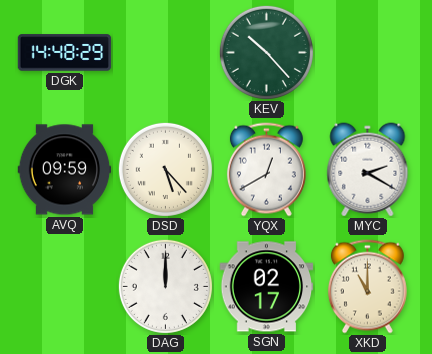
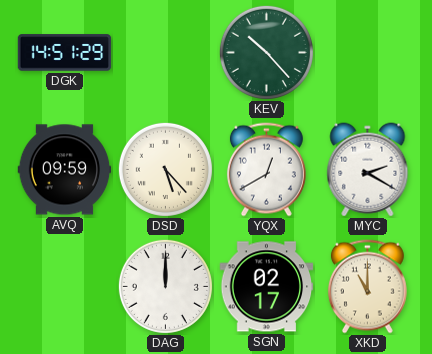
DGK: 14:48 -> 14:51
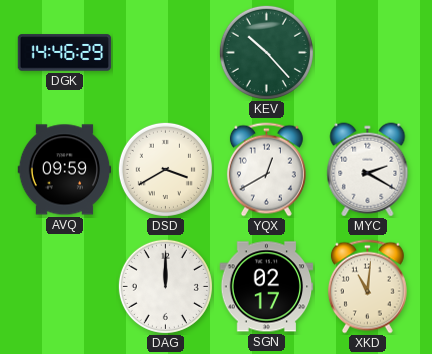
DGK: 14:51 -> 14:46
DSD: 5:23 -> 3:40
XKD: 11:00 -> 11:01
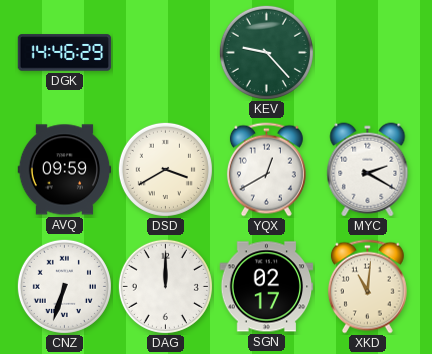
KEV: 10:23 -> 9:23
CNZ: none -> 6:33
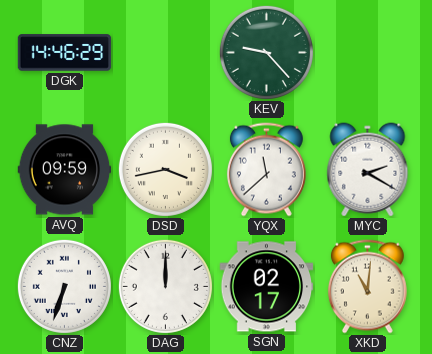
DSD: 3:40 -> 3:43
YQX: 12:40 -> 11:38
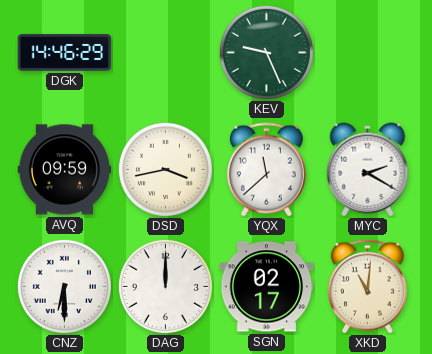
KEV: 9:23 -> 9:26
CNZ: 6:33 -> 6:30
